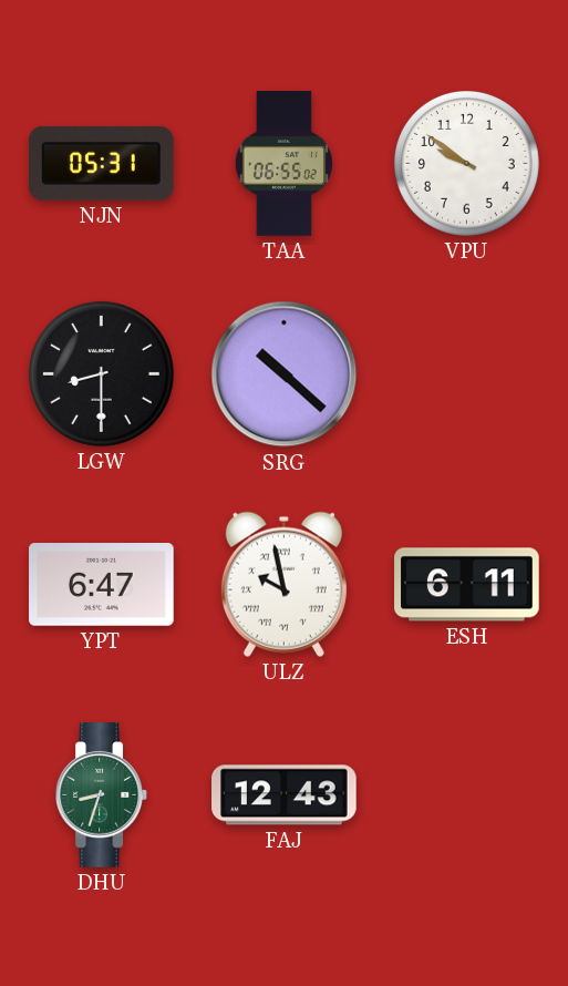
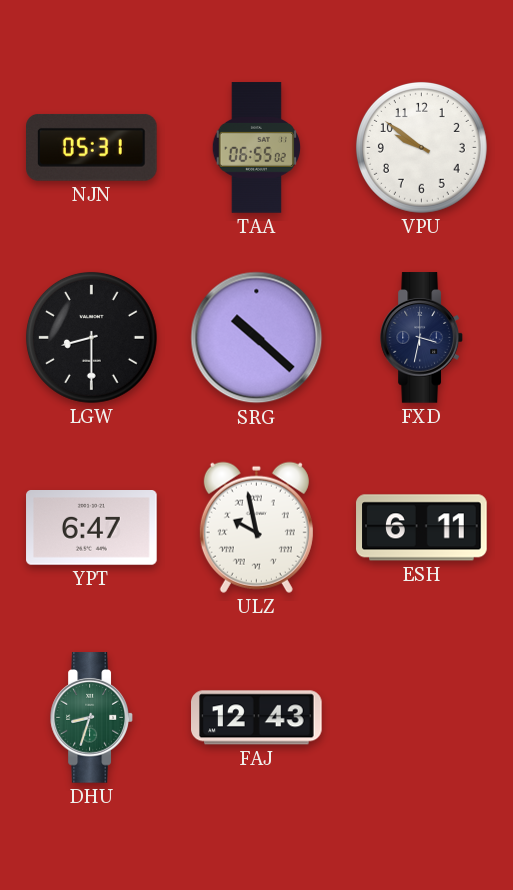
FXD: none -> 3:32
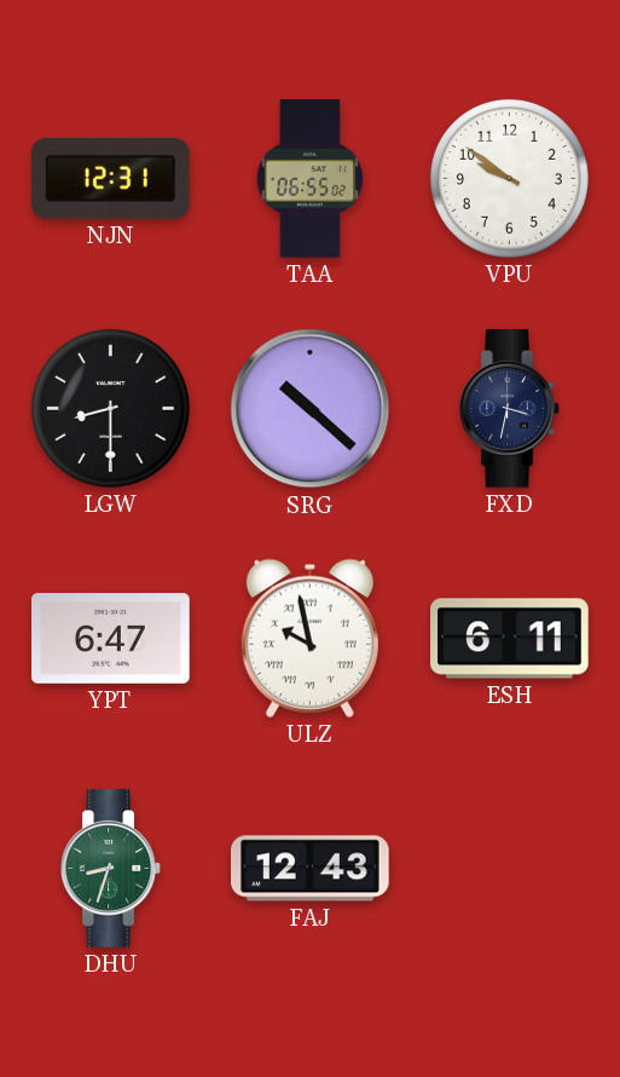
NJN: 05:31 -> 12:31
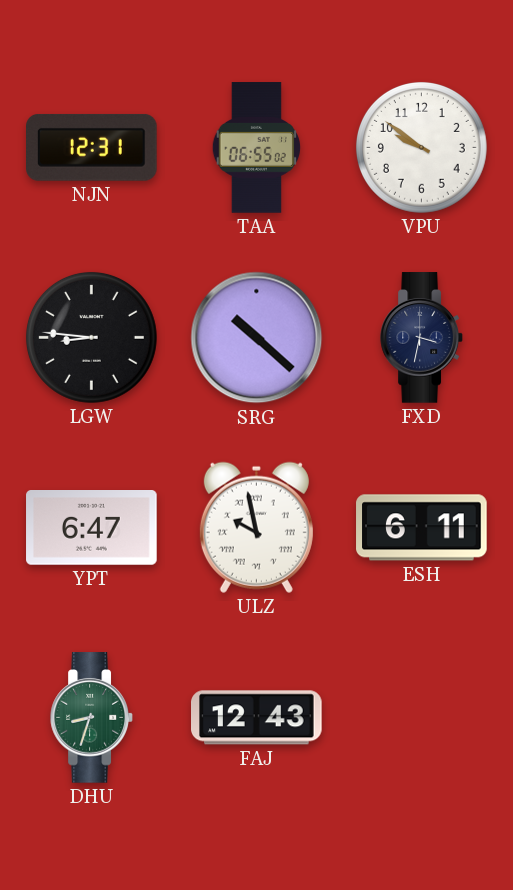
LGW: 8:30 -> 8:46
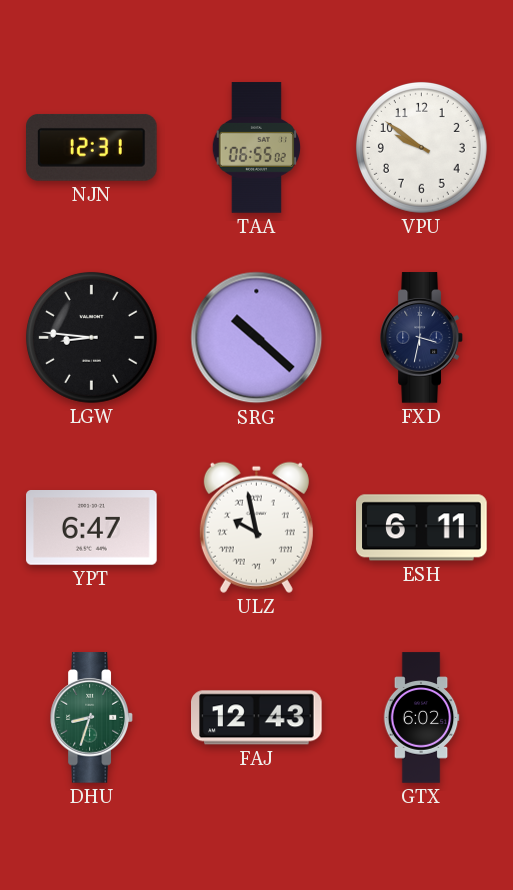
GTX: none -> 6:02
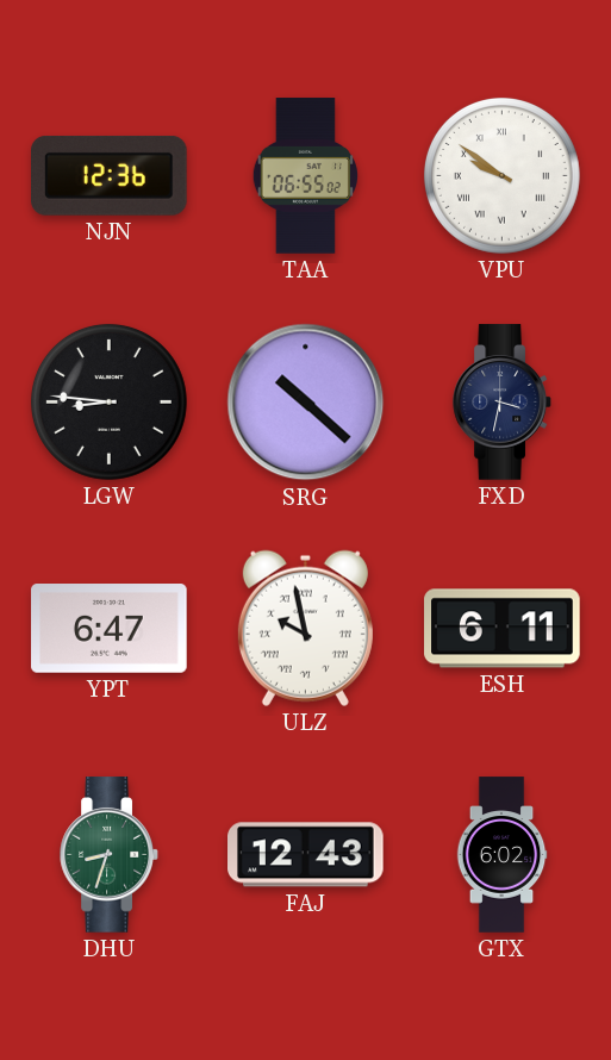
NJN: 12:31 -> 12:36
VPU numerals: Arabic -> Roman
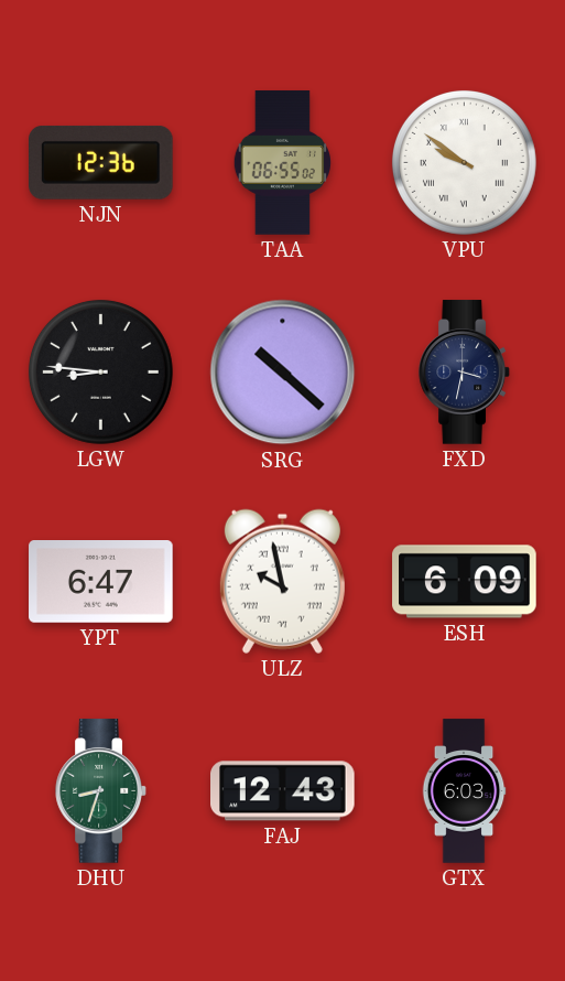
ESH: 6:11 -> 6:09
GTX: 6:02 -> 6:03
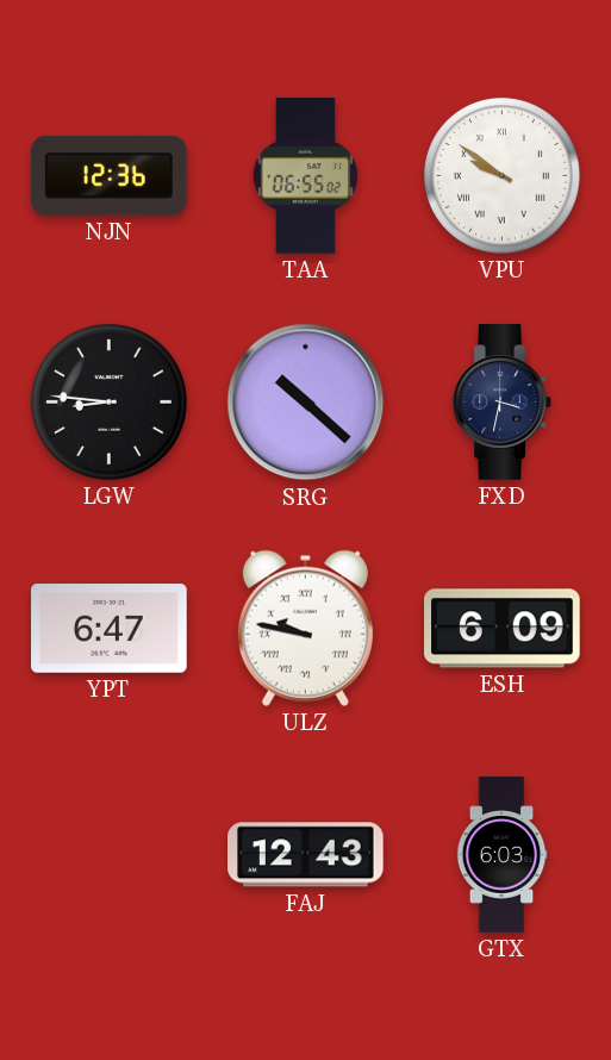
ULZ: 9:58 -> 9:47
DHU: 8:33 -> none
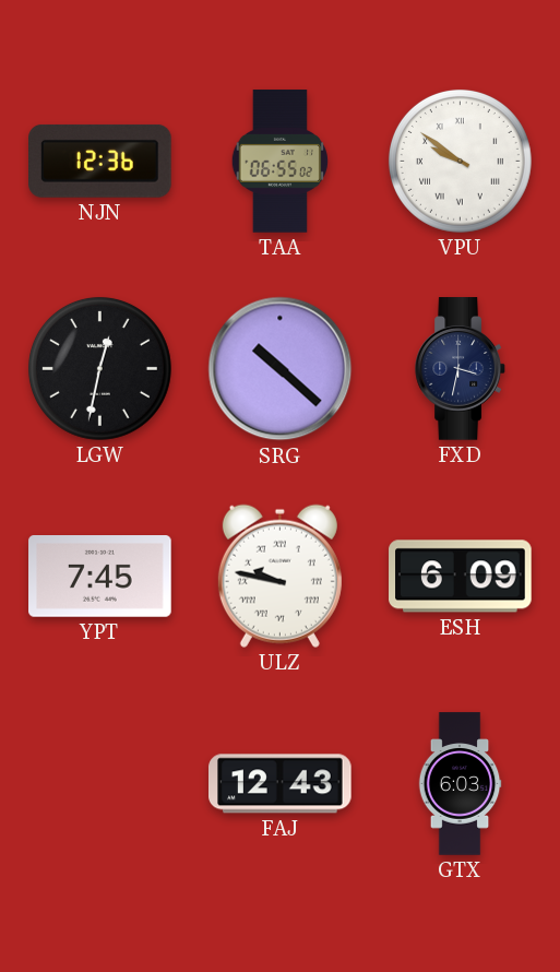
LGW: 8:46 -> 12:32
YPT: 6:47 -> 7:45
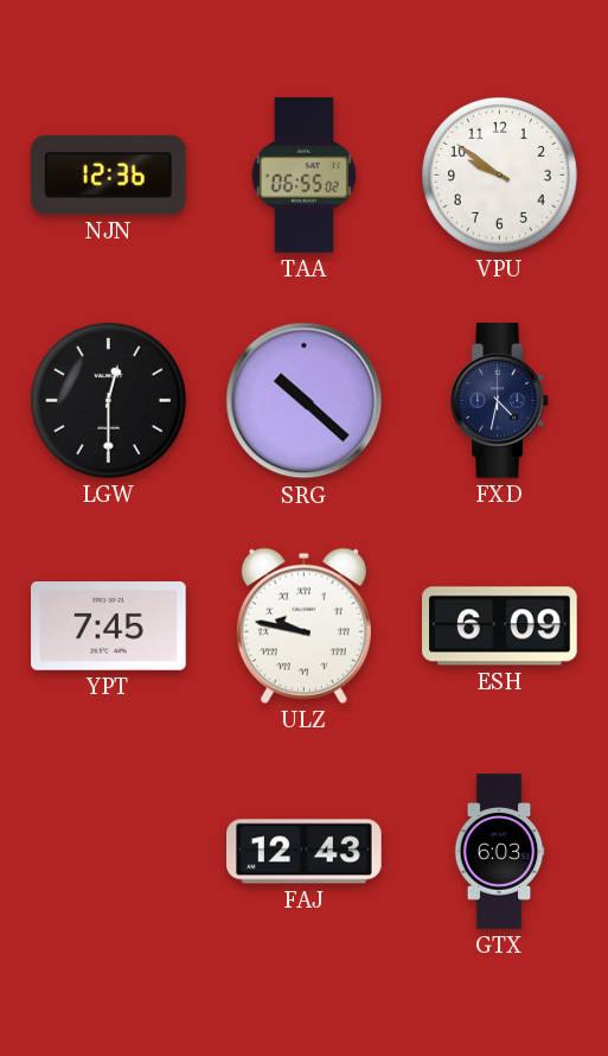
VPU numerals: Roman -> Arabic
LGW: 12:32 -> 12:30
FXD: 3:32 -> 4:32
